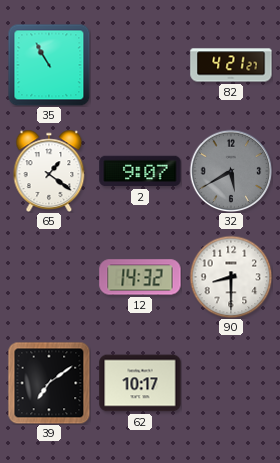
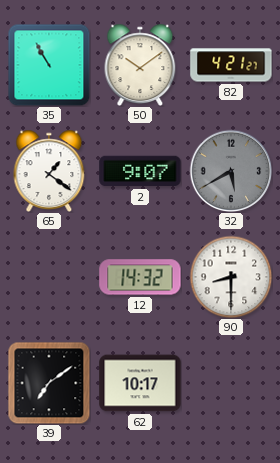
50: none -> 10:09
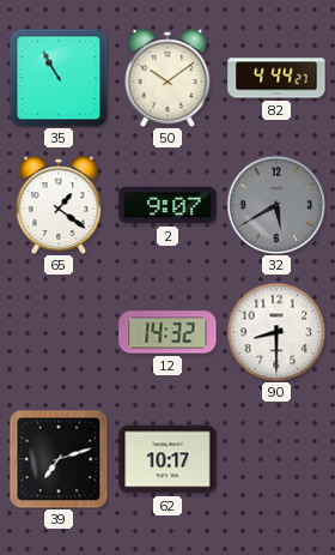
82: 4:21 -> 4:44
39: 7:09 -> 7:12
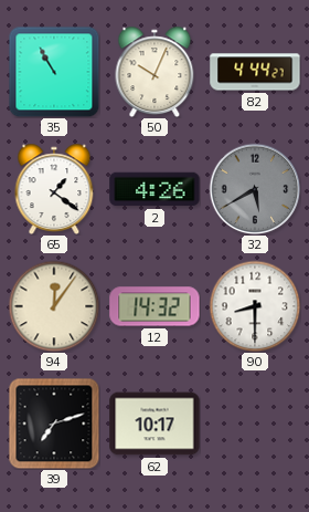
50: 10:09 -> 10:04
2: 9:07 -> 4:26
94: none -> 12:06
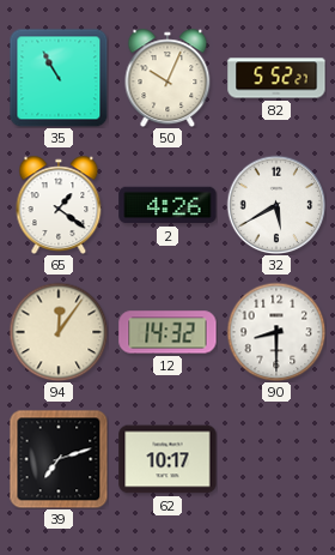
82: 4:44 -> 5:52
32 dial: grey -> white
